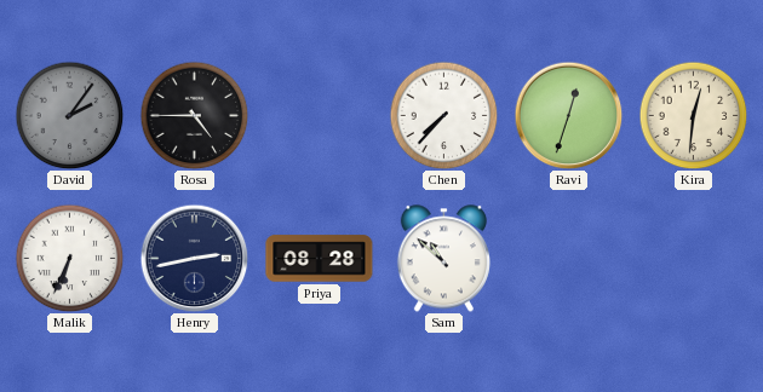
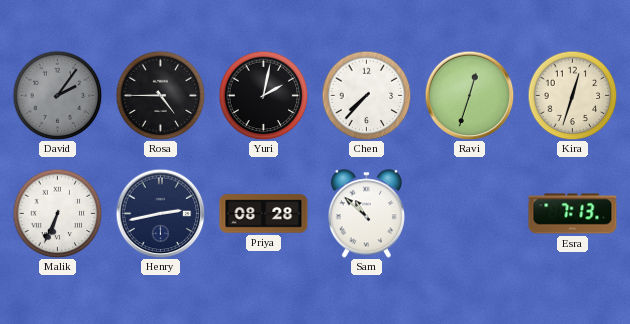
Yuri: none -> 2:02
Kira: 12:31 -> 12:33
Esra: none -> 7:13
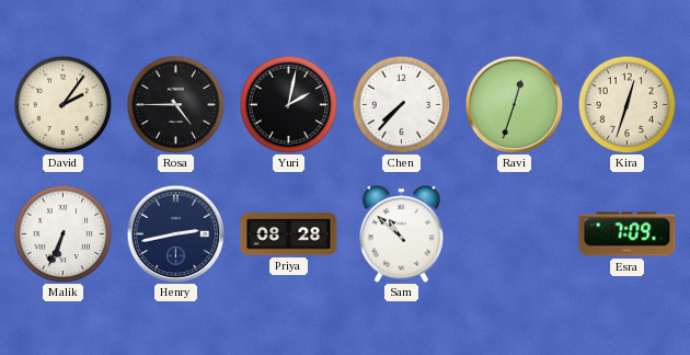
David dial: grey -> cream
Esra: 7:13 -> 7:09
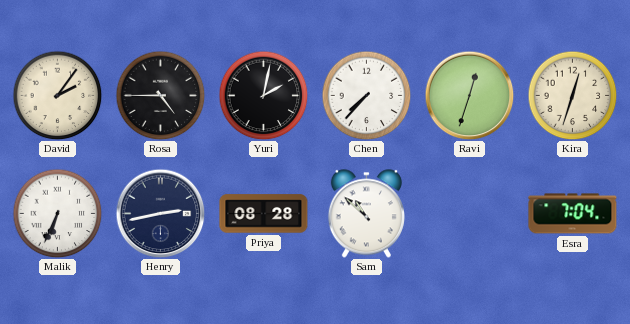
Esra: 7:09 -> 7:04
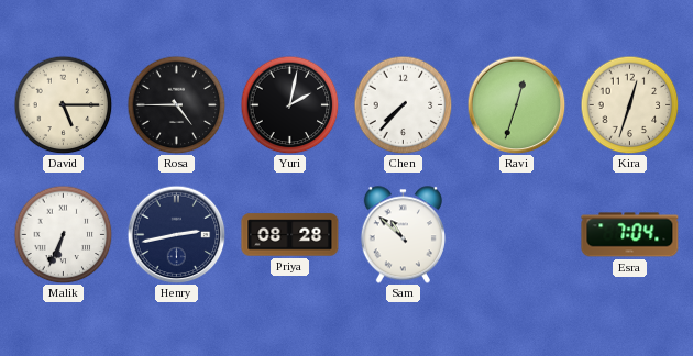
David: 2:06 -> 5:15
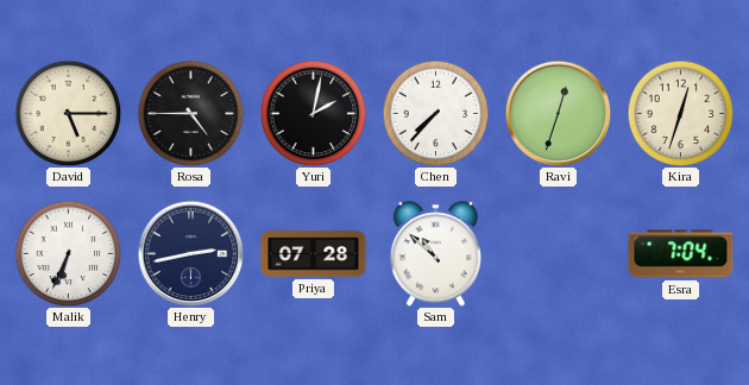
Priya: 08:28 -> 07:28
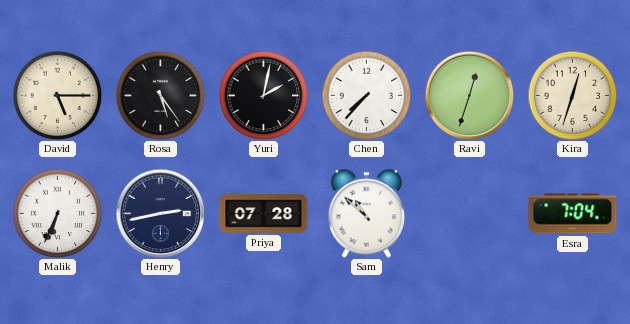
Rosa: 4:45 -> 5:24
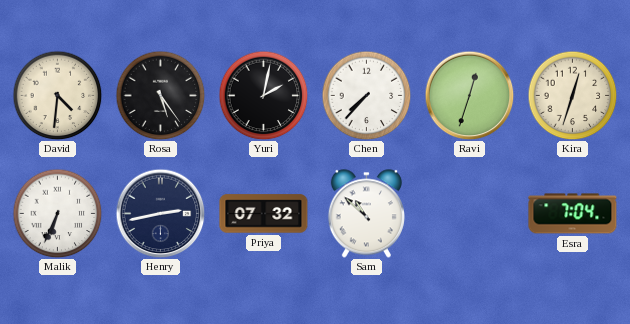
David: 5:15 -> 4:31
Priya: 07:28 -> 07:32
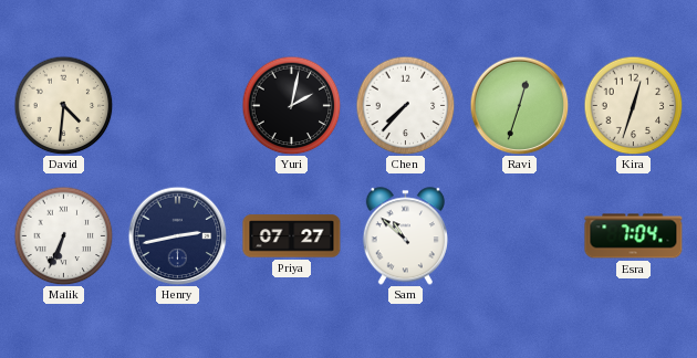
Rosa: 5:24 -> none
Priya: 07:32 -> 07:27
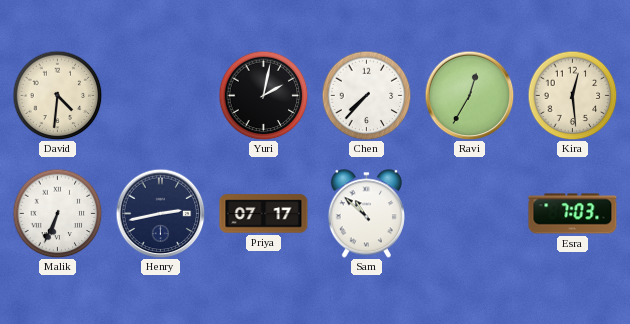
Ravi: 12:33 -> 12:35
Kira: 12:33 -> 12:29
Priya: 07:27 -> 07:17
Esra: 7:04 -> 7:03
